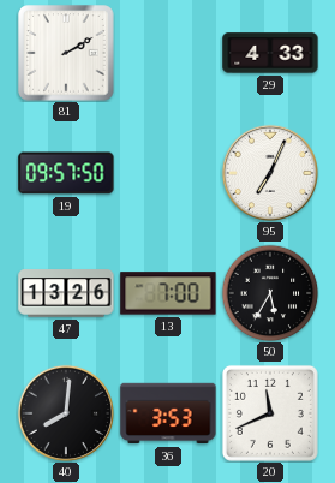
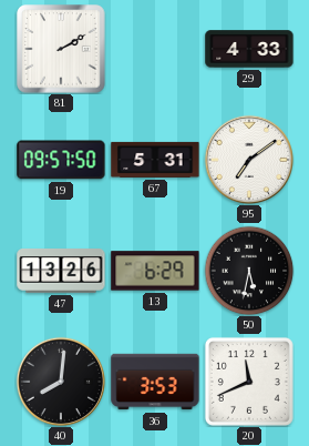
67: none -> 5:31
95: 7:04 -> 7:09
13: 7:00 -> 6:29
50: 5:35 -> 5:32
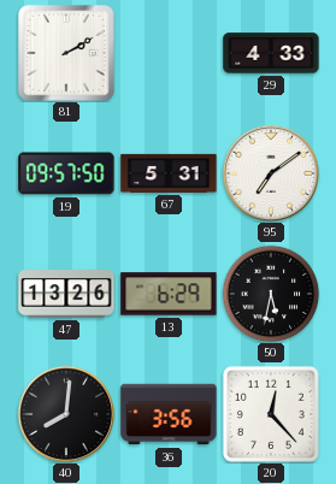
36: 3:53 -> 3:56
20: 11:41 -> 12:23
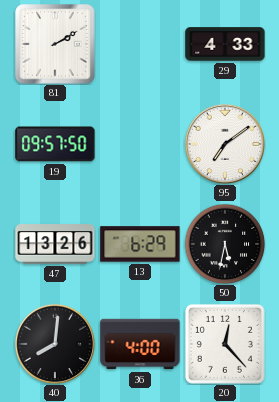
67: 5:31 -> none
36: 3:56 -> 4:00
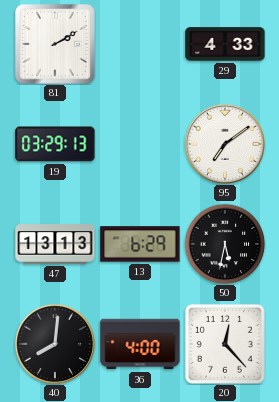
19: 09:57 -> 03:29
47: 13:26 -> 13:13
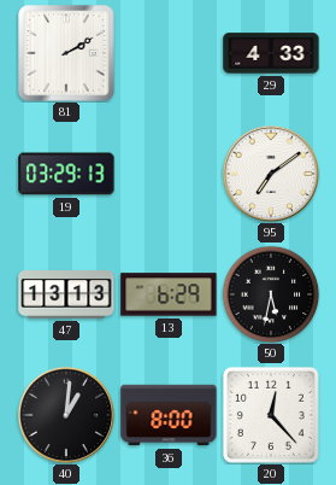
40: 8:01 -> 1:01
36: 4:00 -> 8:00
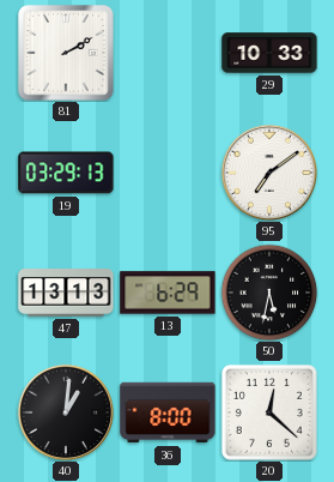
29: 4:33 -> 10:33
20: 12:23 -> 12:22
